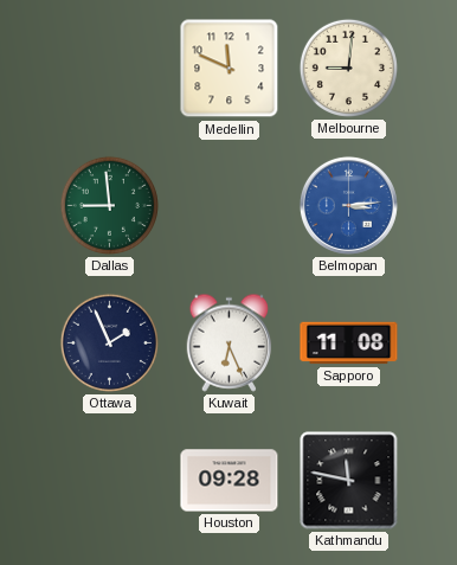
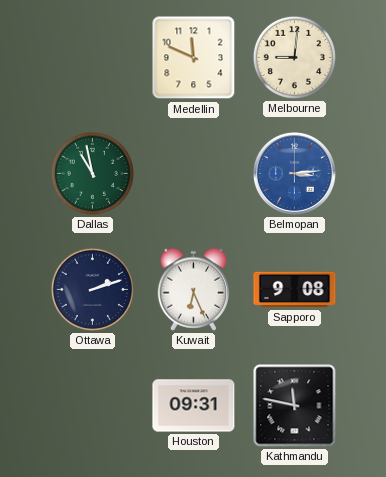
Dallas: 8:59 -> 10:58
Ottawa: 1:56 -> 2:12
Sapporo: 11:08 -> 9:08
Houston: 09:28 -> 09:31
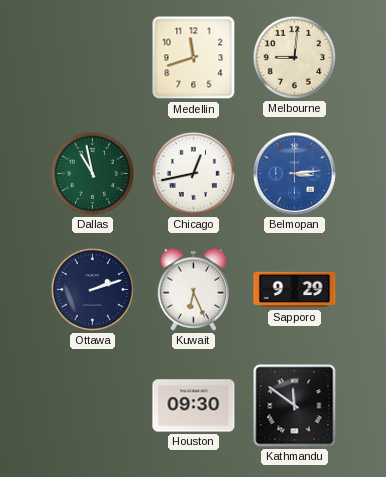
Medellin: 11:49 -> 11:42
Chicago: none -> 12:43
Sapporo: 9:08 -> 9:29
Houston: 09:31 -> 09:30
Kathmandu: 11:47 -> 11:51
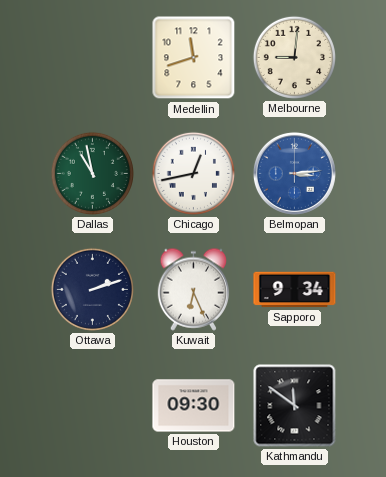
Sapporo: 9:29 -> 9:34
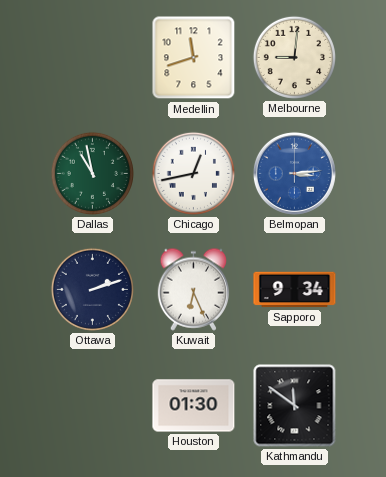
Houston: 09:30 -> 01:30
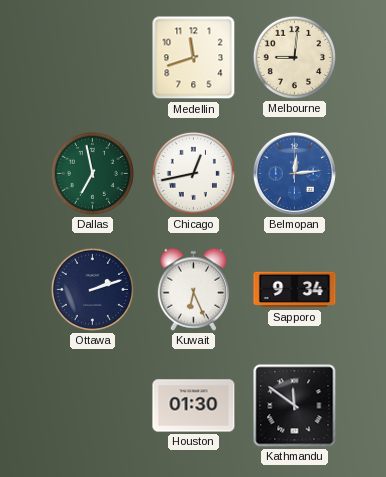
Dallas: 10:58 -> 6:58
Belmopan: 3:14 -> 12:14
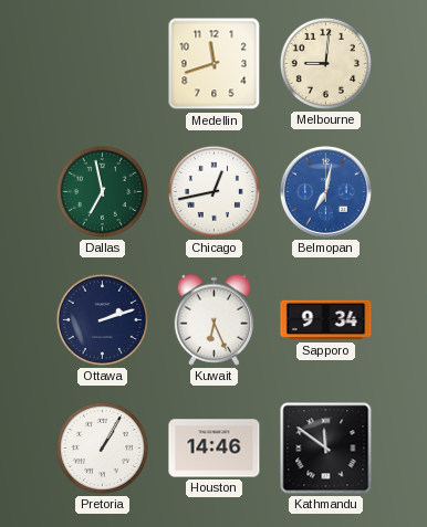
Belmopan: 12:14 -> 7:02
Pretoria: none -> 1:05
Houston: 01:30 -> 14:46
